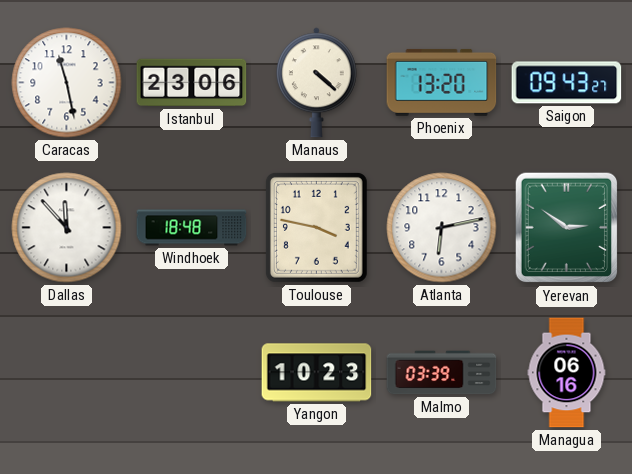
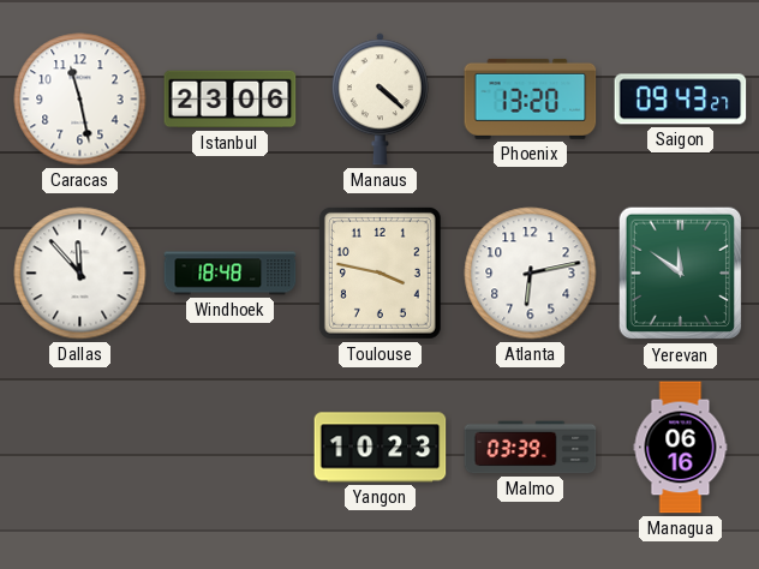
Yerevan: 2:51 -> 11:51
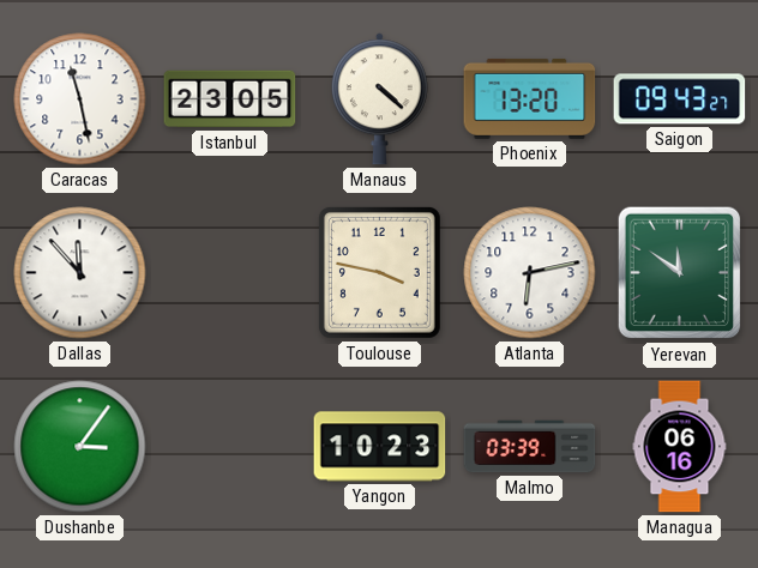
Istanbul: 23:06 -> 23:05
Windhoek: 18:48 -> none
Dushanbe: none -> 3:06
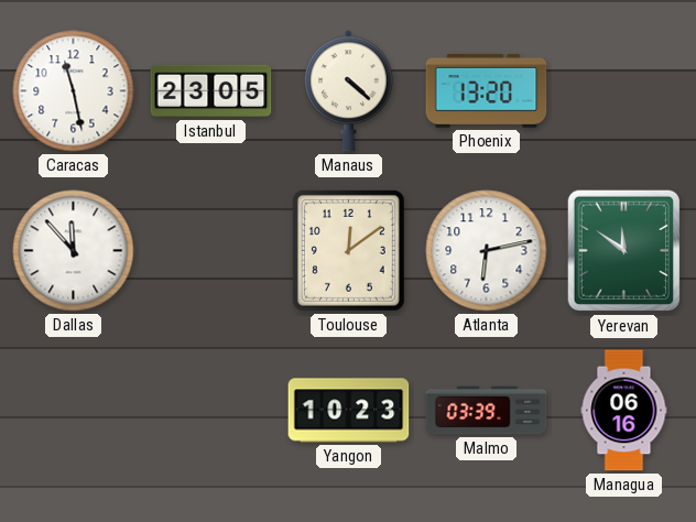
Saigon: 09:43 -> none
Toulouse: 3:47 -> 12:09
Dushanbe: 3:06 -> none
